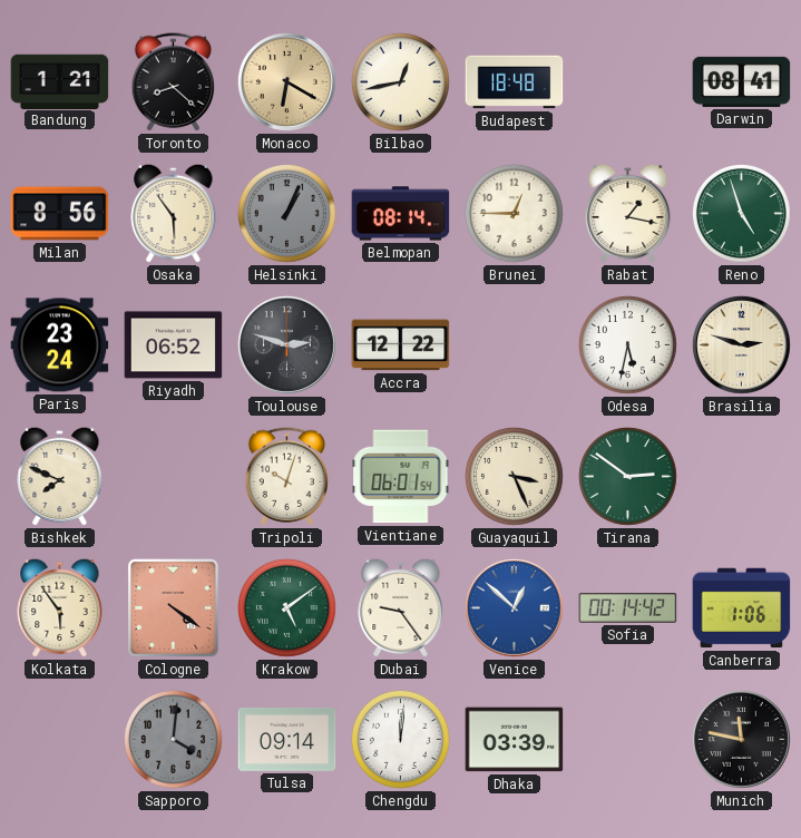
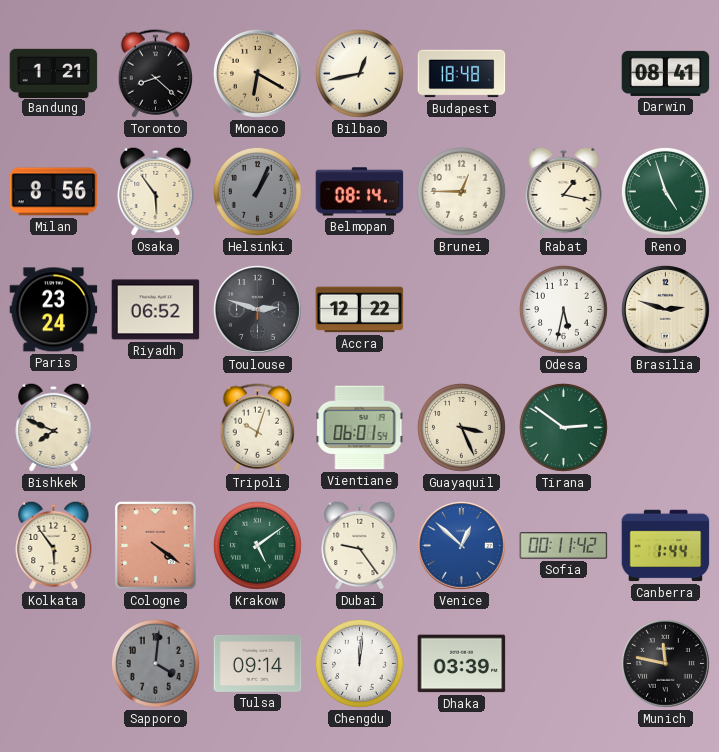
Sofia: 00:14 -> 00:11
Canberra: 1:06 -> 1:44
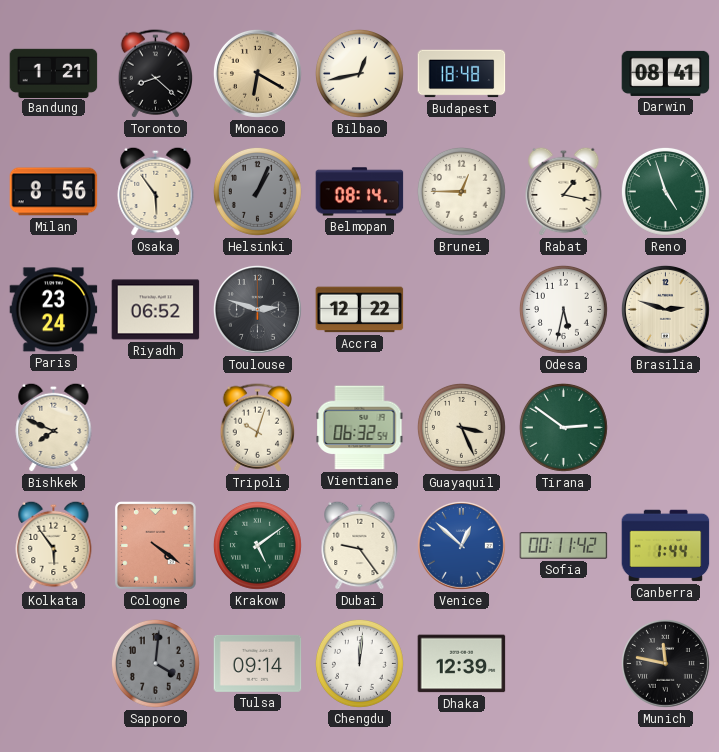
Vientiane: 06:01 -> 06:32
Dhaka: 03:39 -> 12:39
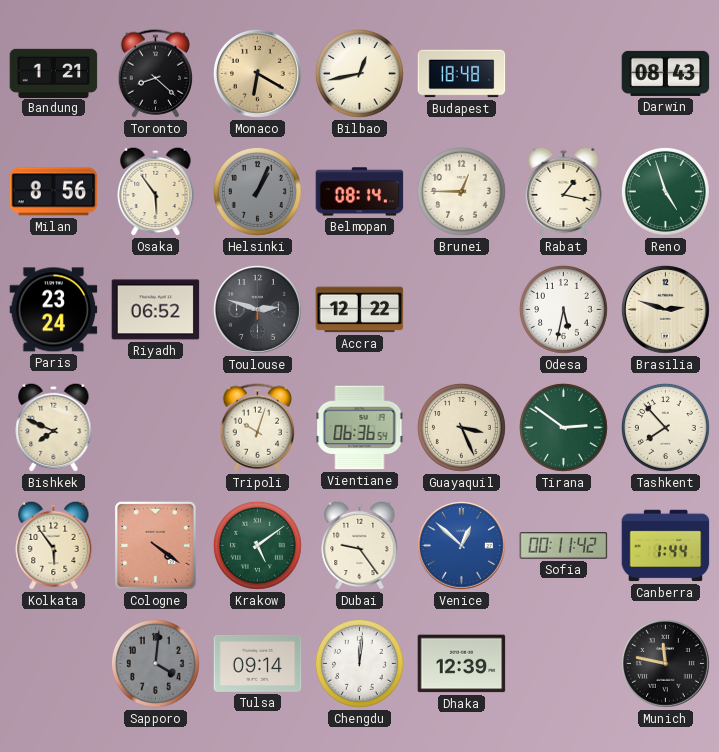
Darwin: 08:41 -> 08:43
Vientiane: 06:32 -> 06:36
Tashkent: none -> 7:53
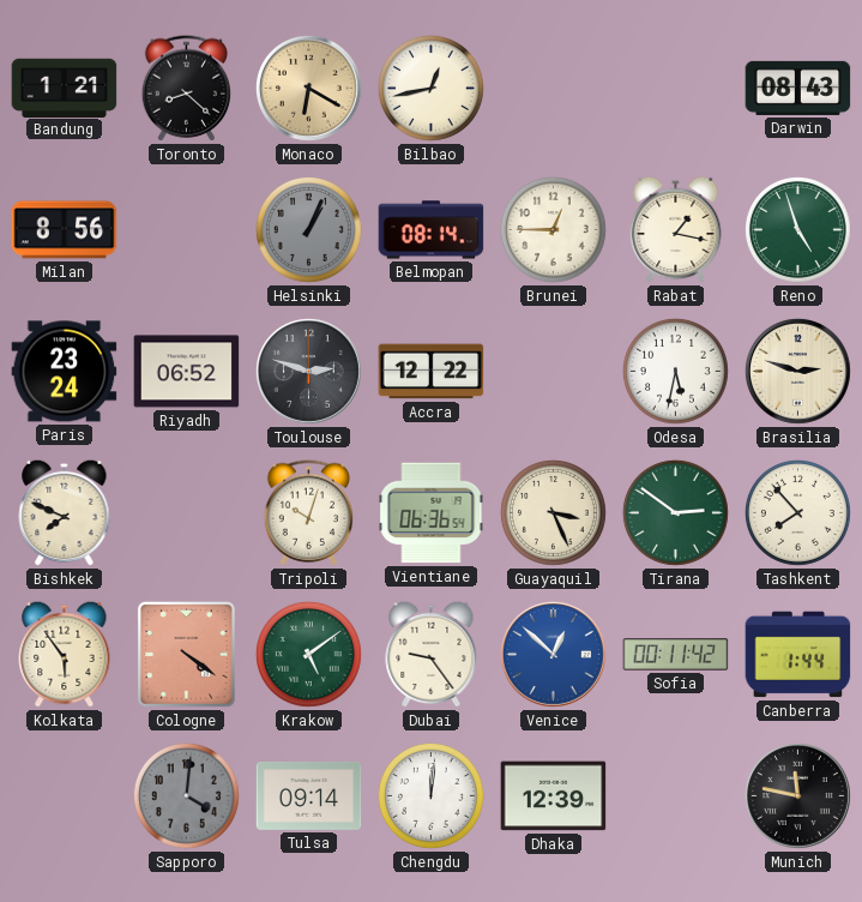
Budapest: 18:48 -> none
Osaka: 5:54 -> none
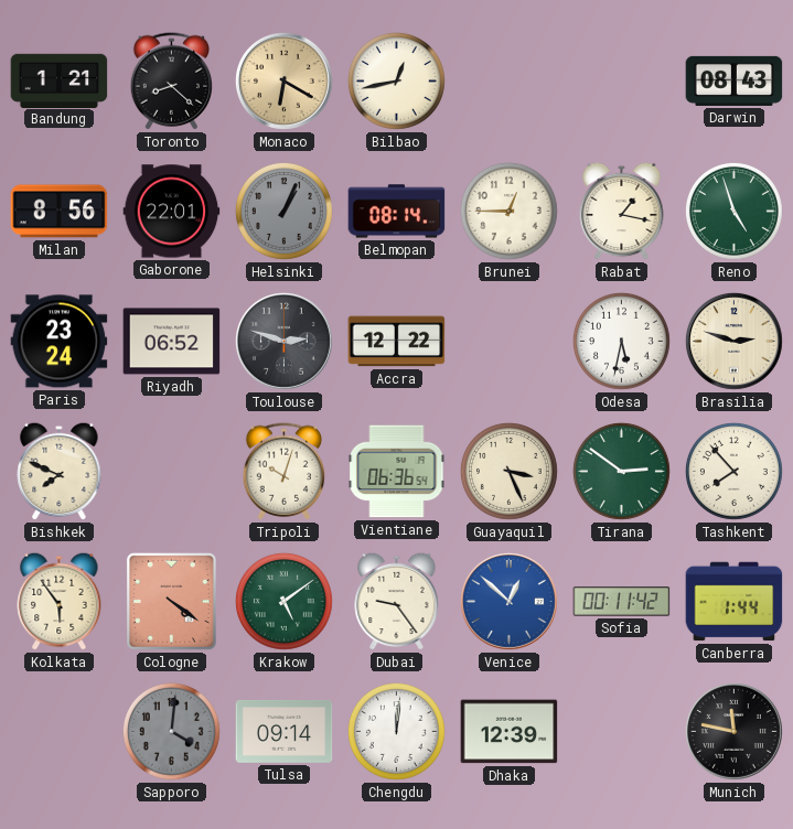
Gaborone: none -> 22:01
